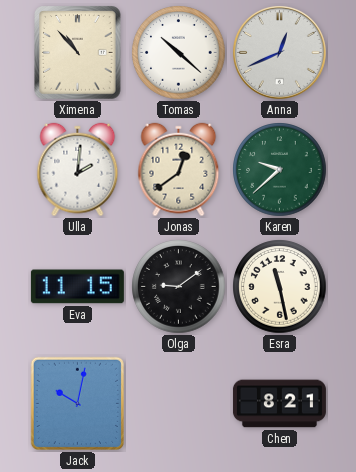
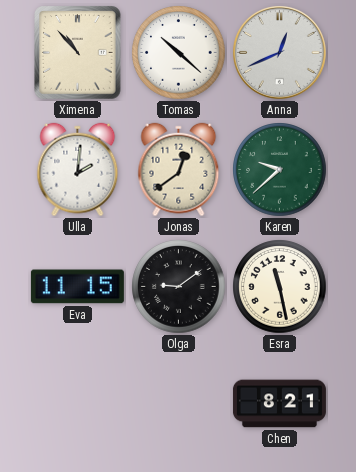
Jack: 10:02 -> none
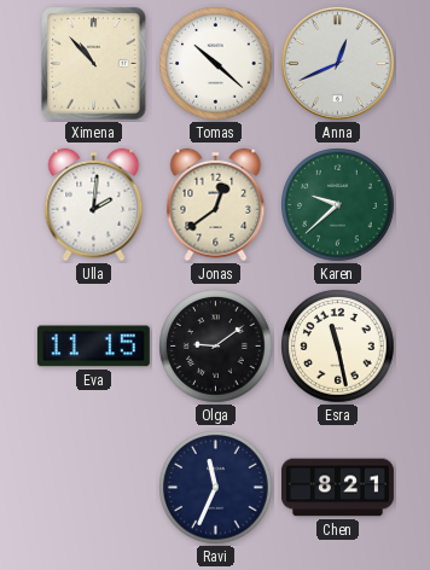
Ravi: none -> 11:34
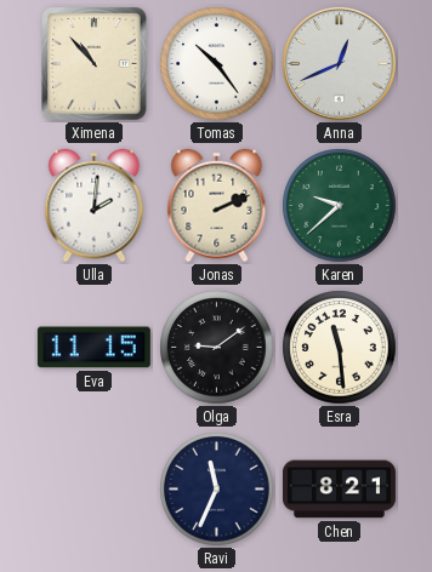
Tomas: 10:22 -> 10:24
Jonas: 12:39 -> 2:11
Esra: 11:28 -> 11:29
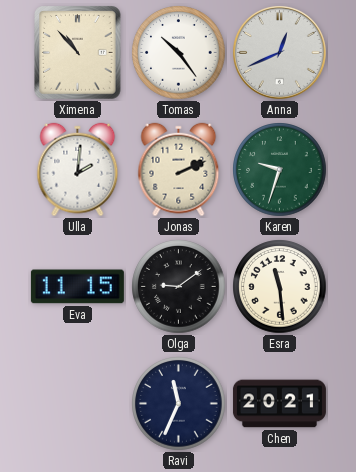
Karen: 9:38 -> 9:33
Chen: 8:21 -> 20:21
